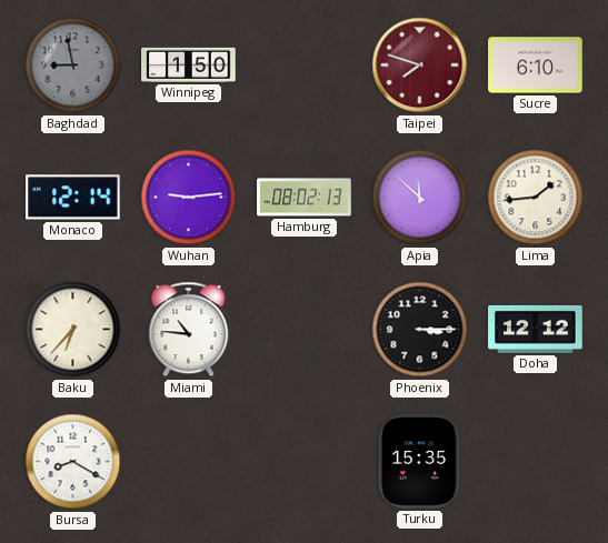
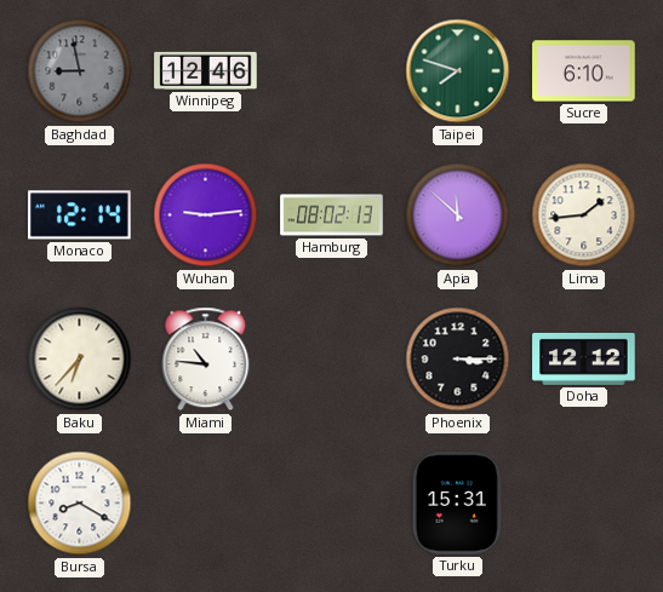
Winnipeg: 1:50 -> 12:46
Taipei dial: burgundy -> green
Turku: 15:35 -> 15:31
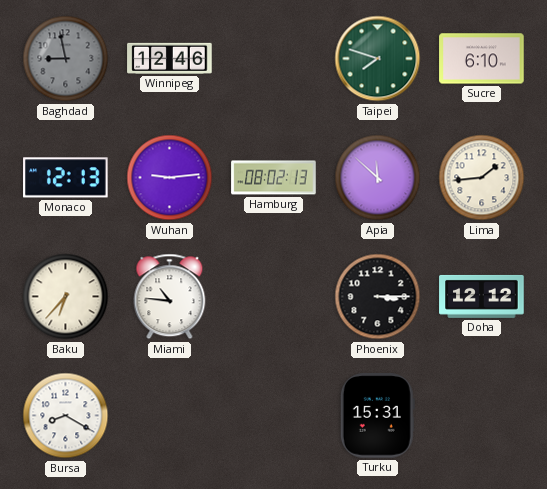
Monaco: 12:14 -> 12:13
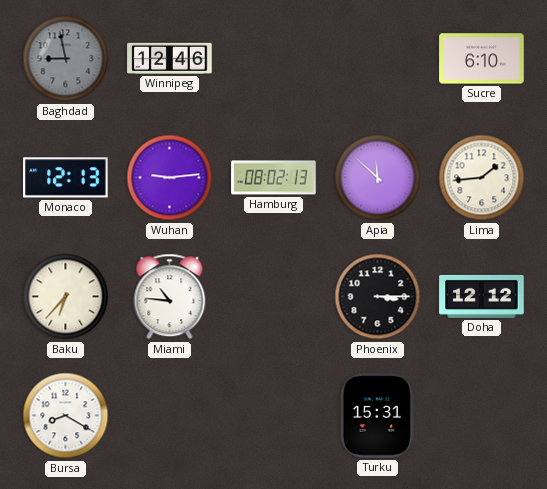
Taipei: 7:48 -> none
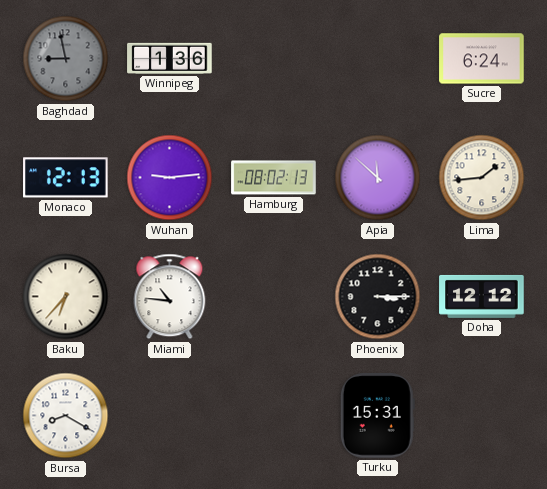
Winnipeg: 12:46 -> 1:36
Sucre: 6:10 -> 6:24
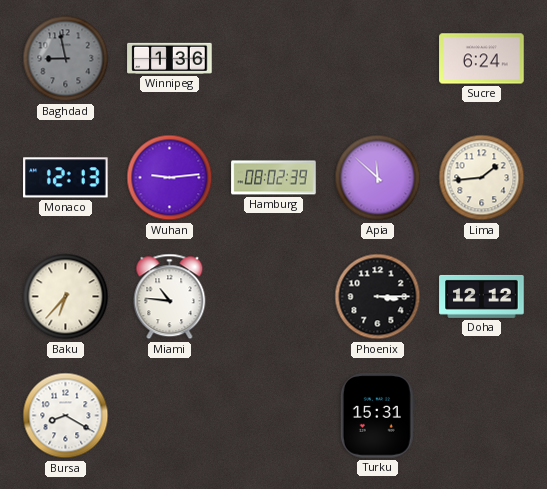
Hamburg: 08:02:13 -> 08:02:39
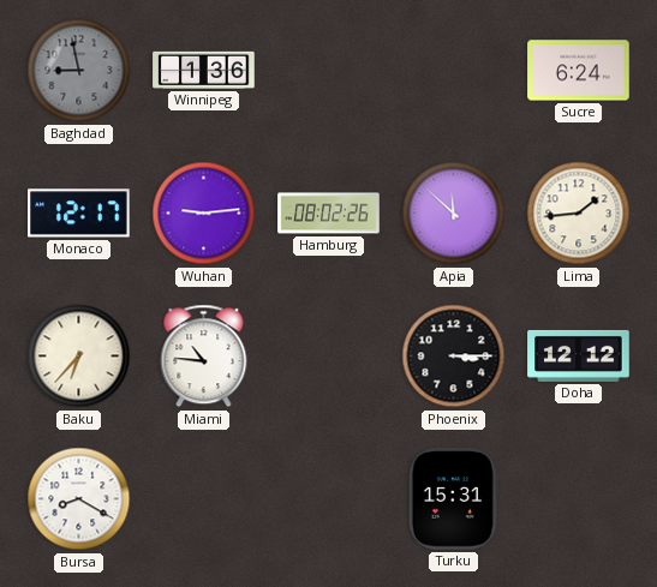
Monaco: 12:13 -> 12:17
Hamburg: 08:02:39 -> 08:02:26
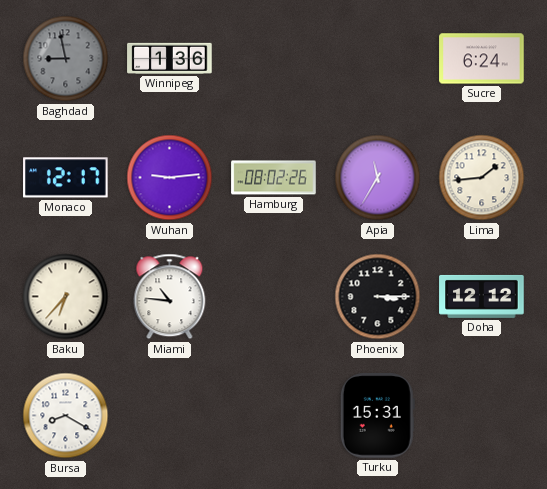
Apia: 11:52 -> 11:35
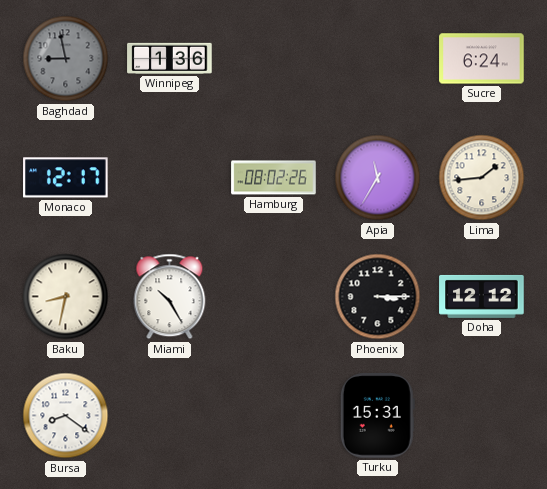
Wuhan: 9:14 -> none
Baku: 6:37 -> 8:32
Miami: 10:46 -> 10:25
Bursa: 8:20 -> 8:21
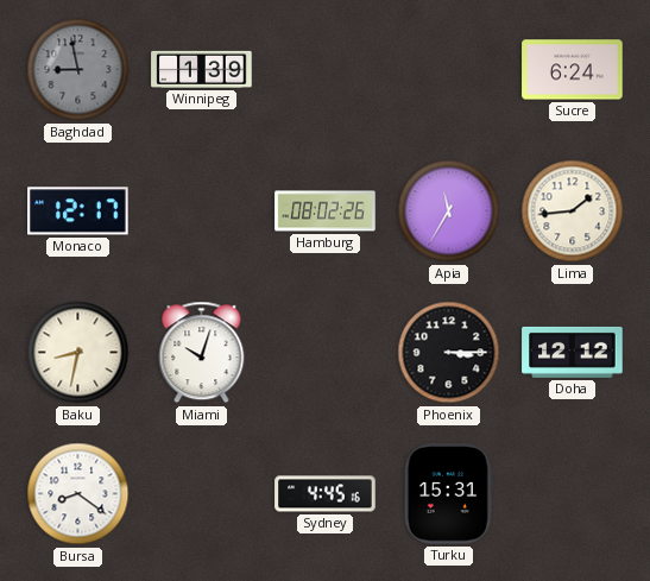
Winnipeg: 1:36 -> 1:39
Miami: 10:25 -> 10:03
Sydney: none -> 4:45
